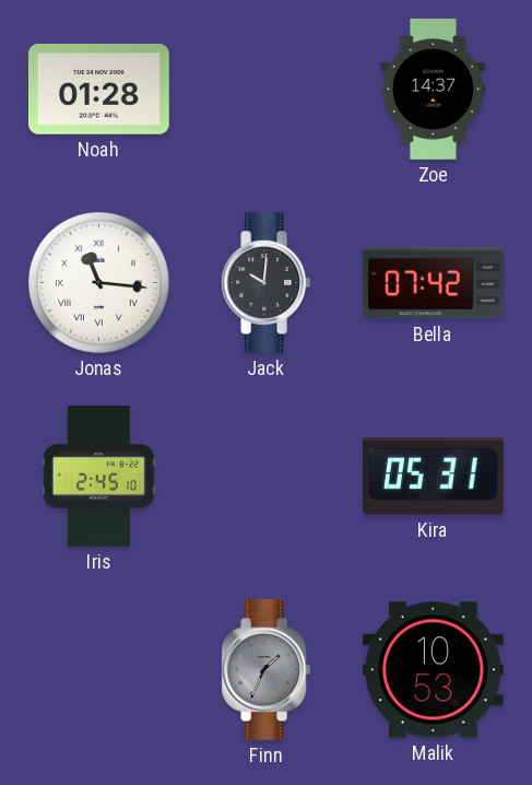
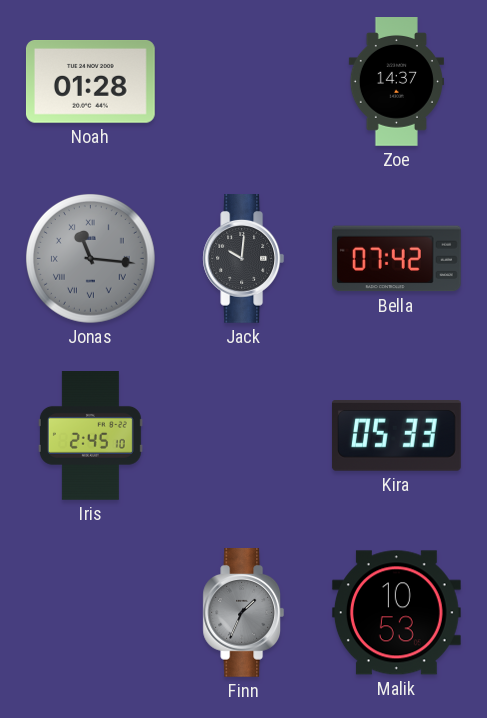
Jonas dial: white -> grey
Kira: 05:31 -> 05:33
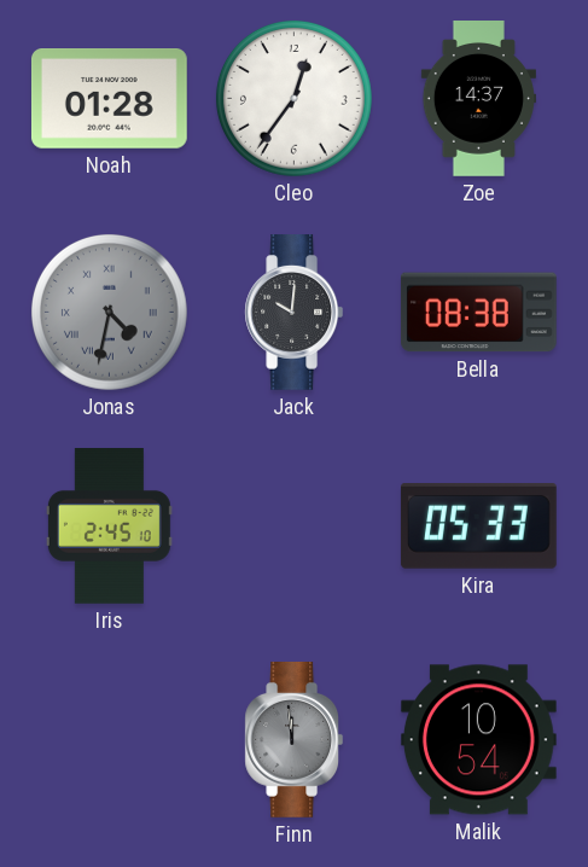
Cleo: none -> 12:36
Jonas: 11:16 -> 4:32
Bella: 07:42 -> 08:38
Finn: 1:34 -> 11:59
Malik: 10:53 -> 10:54
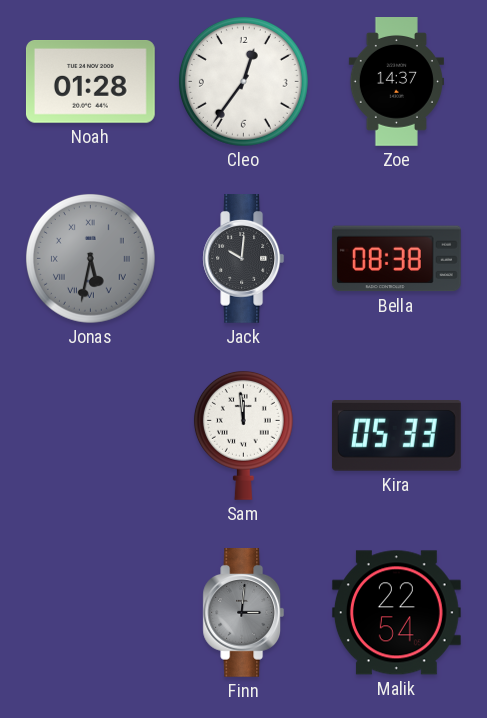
Jonas: 4:32 -> 5:32
Iris: 2:45 -> none
Sam: none -> 11:59
Finn: 11:59 -> 3:01
Malik: 10:54 -> 22:54
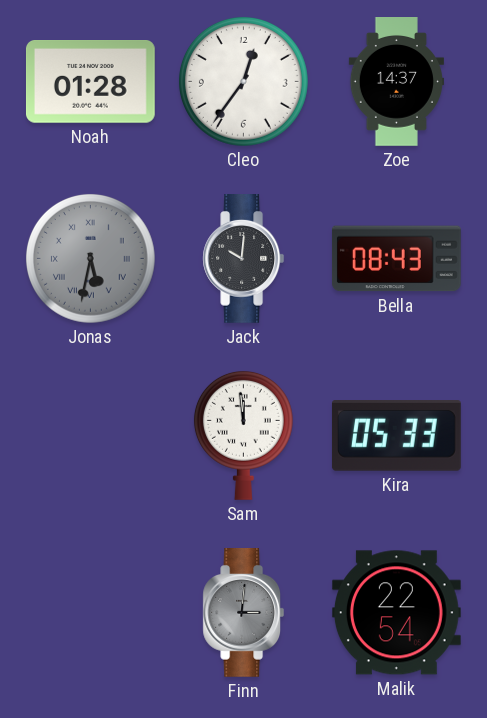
Bella: 08:38 -> 08:43
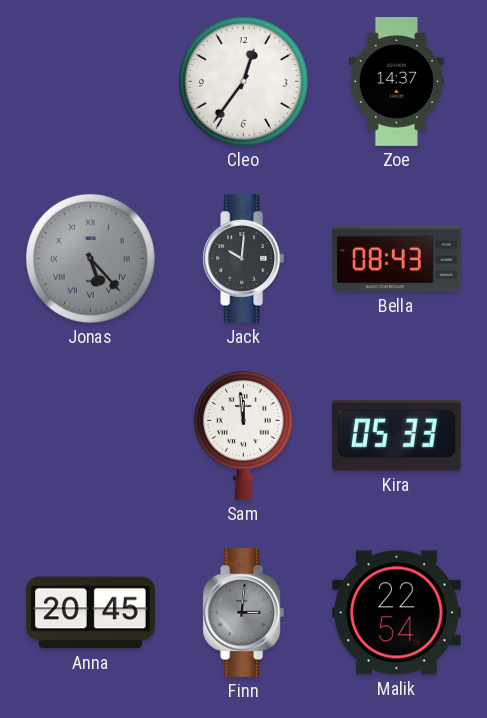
Noah: 01:28 -> none
Jonas: 5:32 -> 5:23
Anna: none -> 20:45
